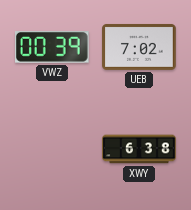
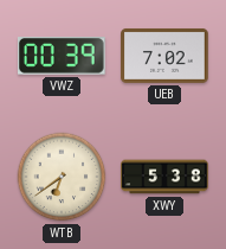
WTB: none -> 6:39
XWY: 6:38 -> 5:38
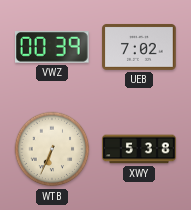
WTB: 6:39 -> 6:34
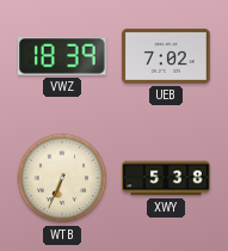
VWZ: 00:39 -> 18:39
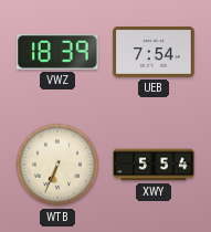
UEB: 7:02 -> 7:54
XWY: 5:38 -> 5:54
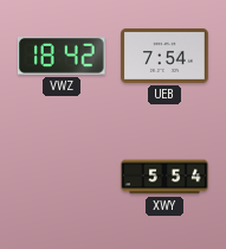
VWZ: 18:39 -> 18:42
WTB: 6:34 -> none
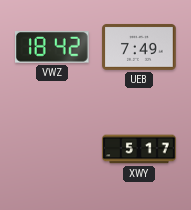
UEB: 7:54 -> 7:49
XWY: 5:54 -> 5:17
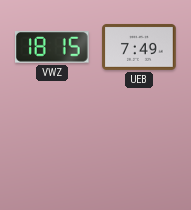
VWZ: 18:42 -> 18:15
XWY: 5:17 -> none
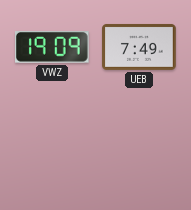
VWZ: 18:15 -> 19:09
